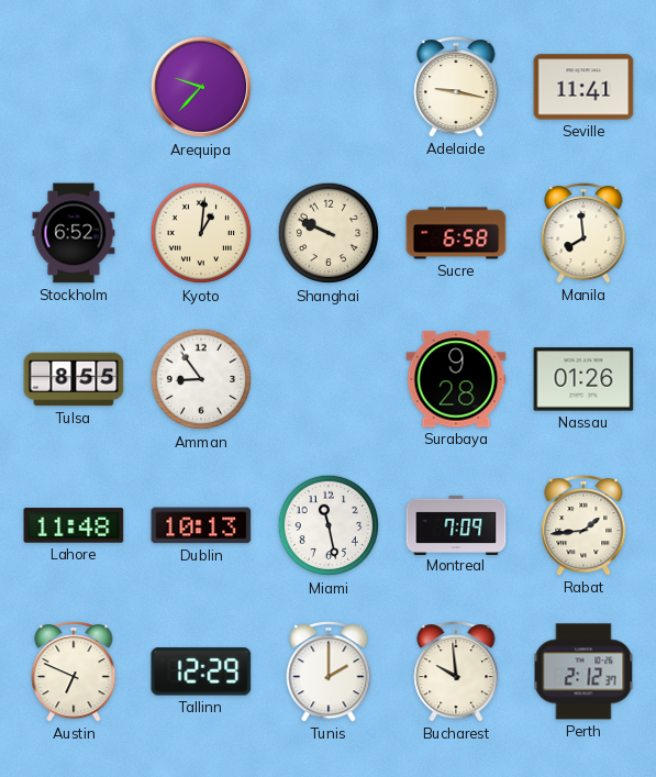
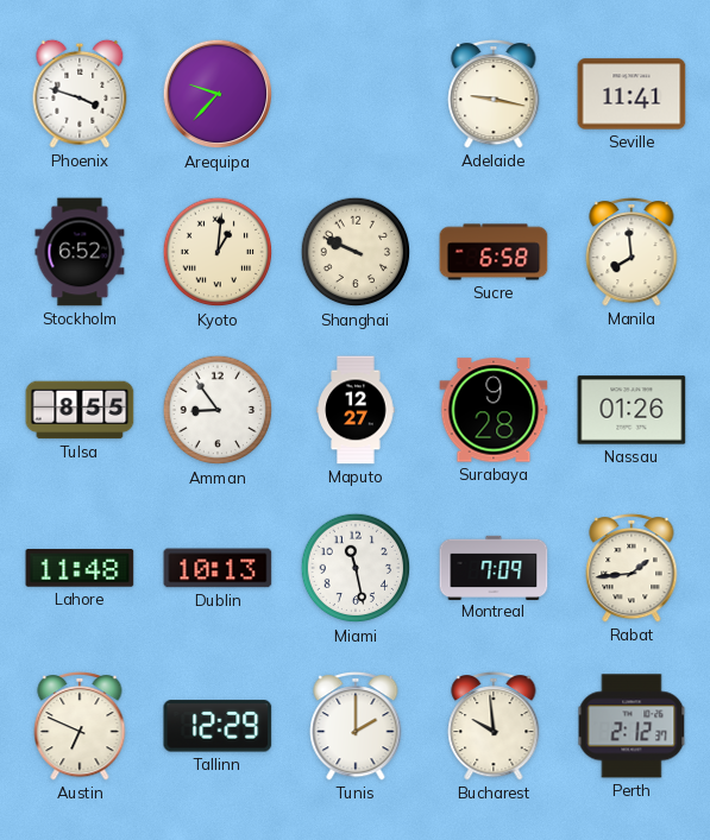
Phoenix: none -> 3:48
Maputo: none -> 12:27
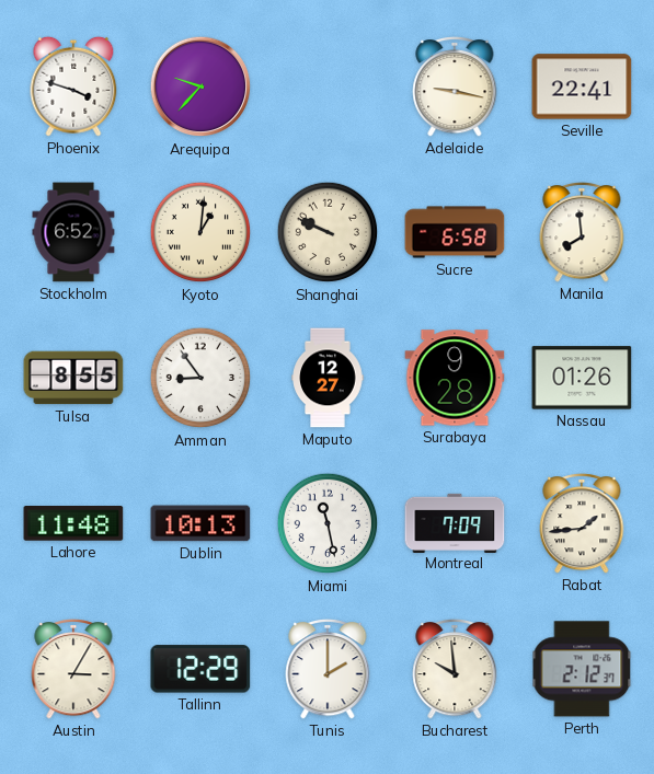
Seville: 11:41 -> 22:41
Austin: 6:49 -> 3:05
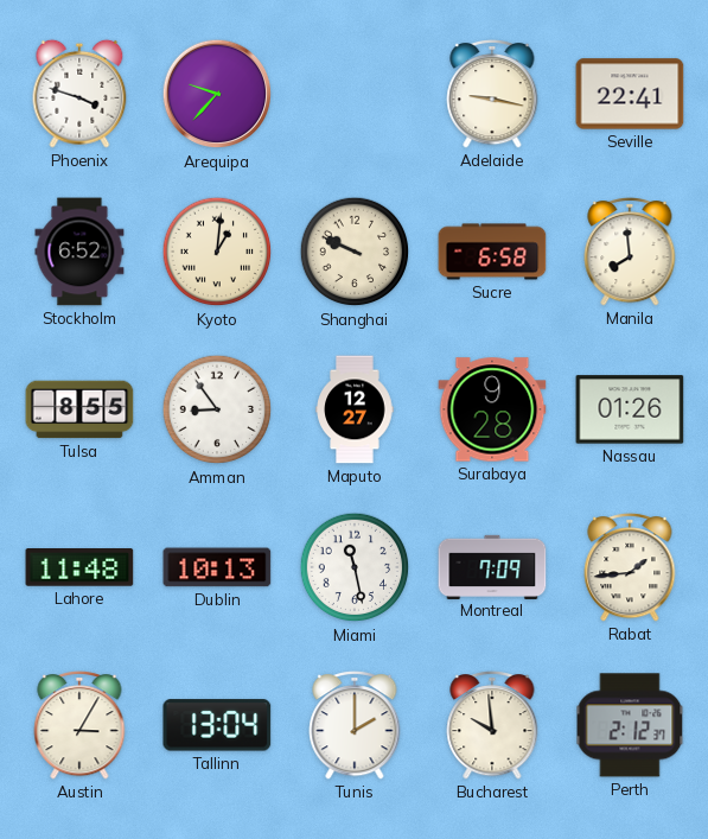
Tallinn: 12:29 -> 13:04
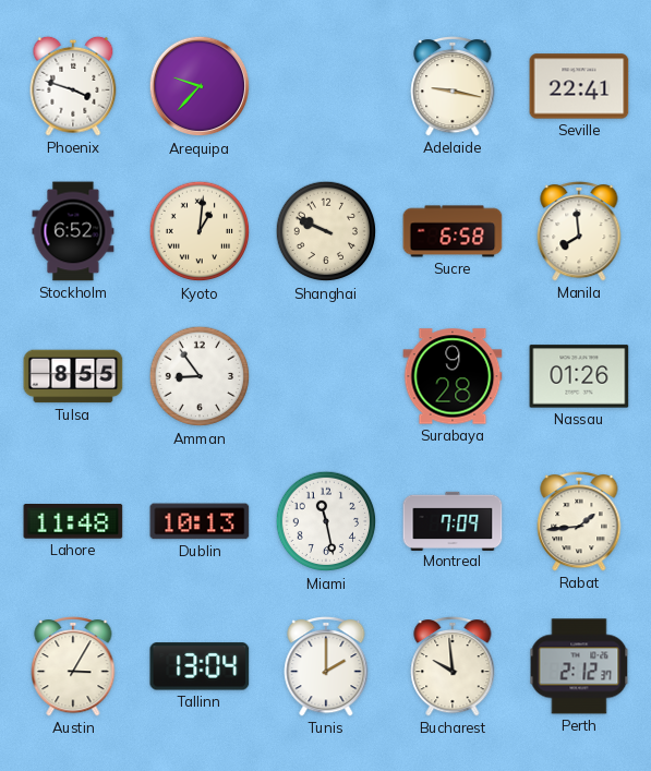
Maputo: 12:27 -> none
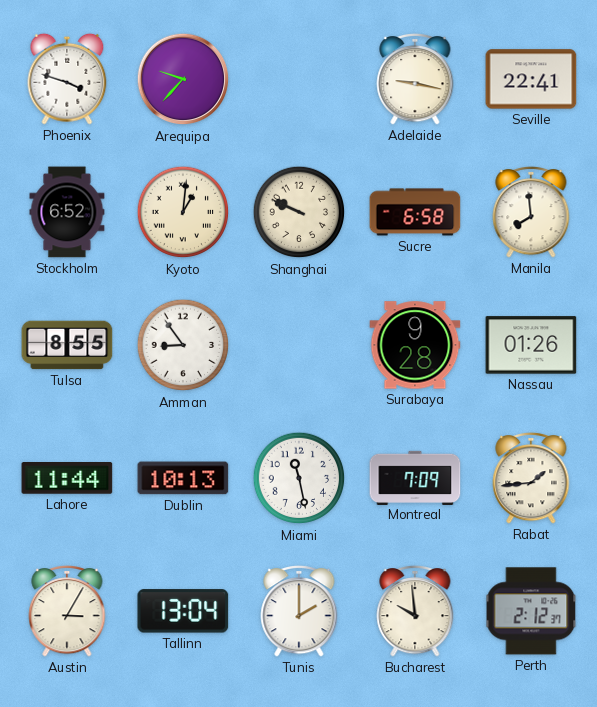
Lahore: 11:48 -> 11:44
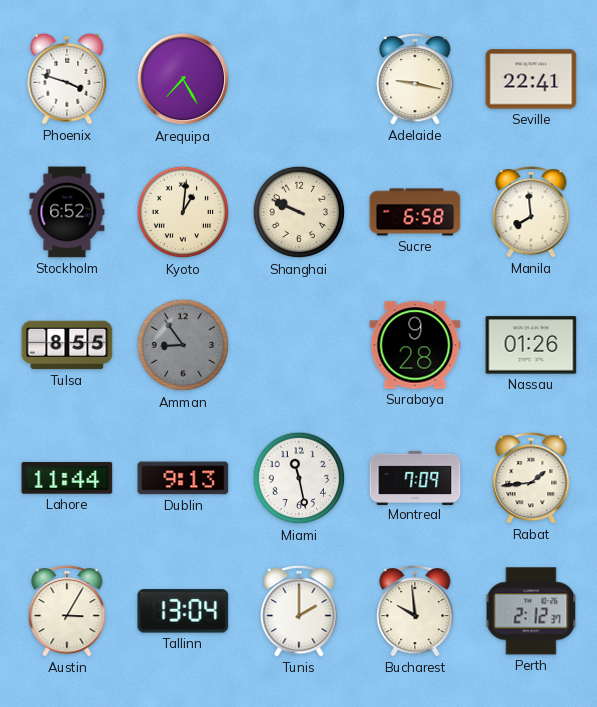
Arequipa: 9:37 -> 7:25
Amman dial: white -> grey
Dublin: 10:13 -> 9:13
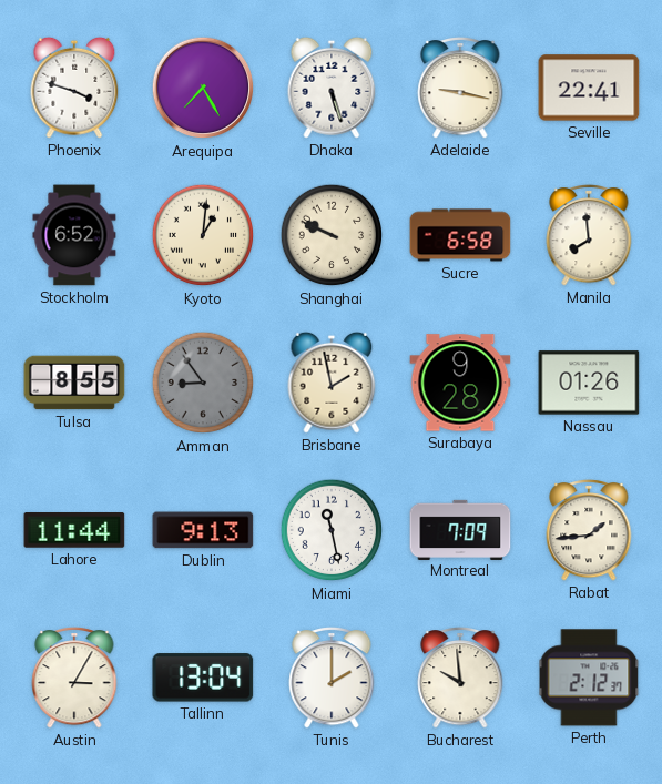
Dhaka: none -> 5:27
Brisbane: none -> 1:58
